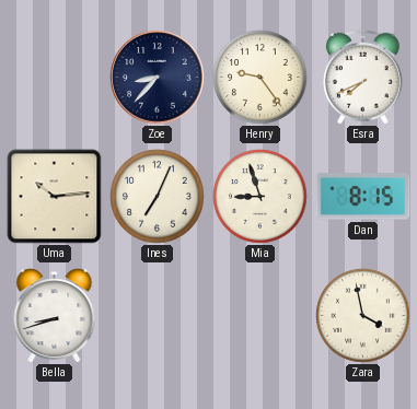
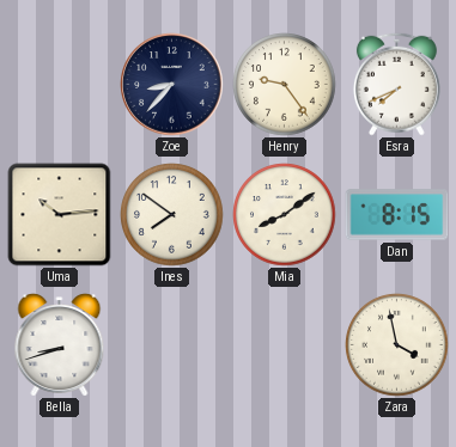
Ines: 7:04 -> 7:51
Mia: 8:57 -> 8:09
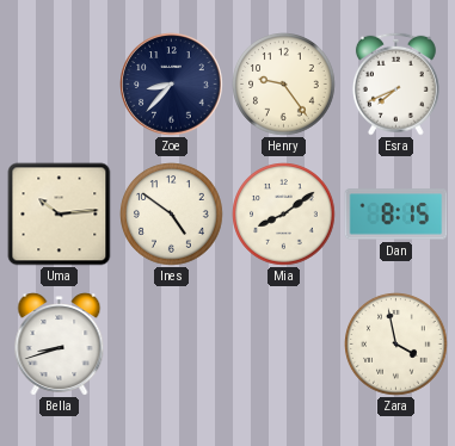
Ines: 7:51 -> 4:51
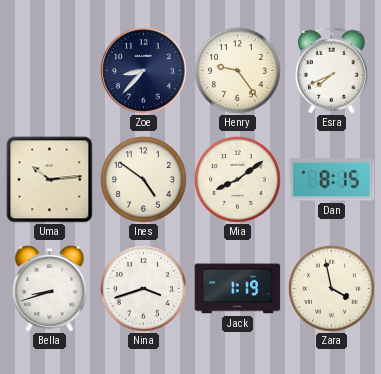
Nina: none -> 3:42
Jack: none -> 1:19
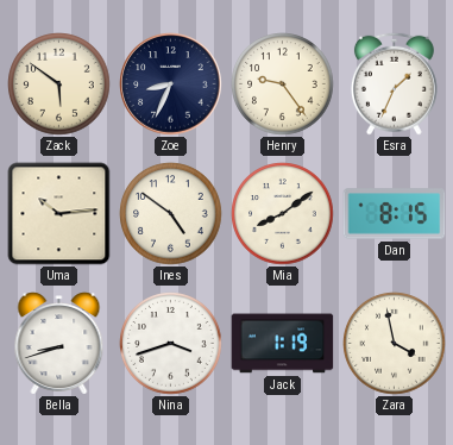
Zack: none -> 5:51
Zoe: 8:37 -> 8:34
Esra: 7:41 -> 1:34
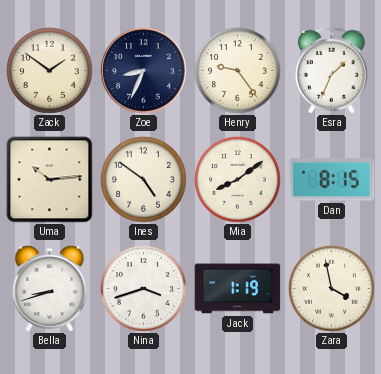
Zack: 5:51 -> 1:51
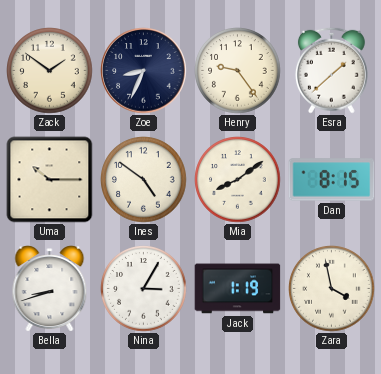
Esra: 1:34 -> 1:38
Uma: 10:14 -> 10:15
Nina: 3:42 -> 3:05
